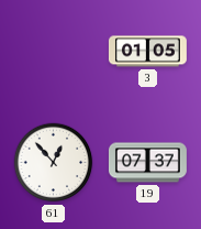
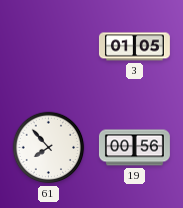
61: 12:53 -> 7:53
19: 07:37 -> 00:56
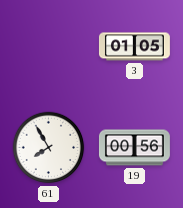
61: 7:53 -> 7:55
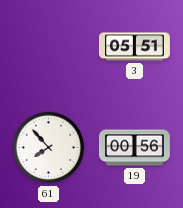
3: 01:05 -> 05:51
61: 7:55 -> 7:53
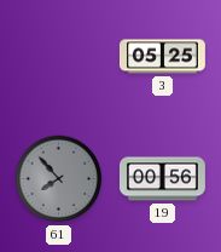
3: 05:51 -> 05:25
61 dial: white -> grey
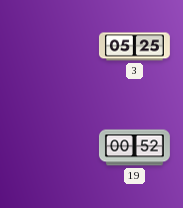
61: 7:53 -> none
19: 00:56 -> 00:52
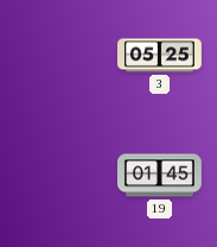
19: 00:52 -> 01:45
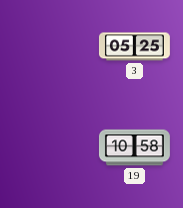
19: 01:45 -> 10:58
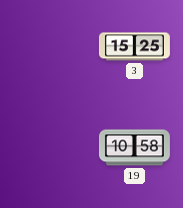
3: 05:25 -> 15:25
